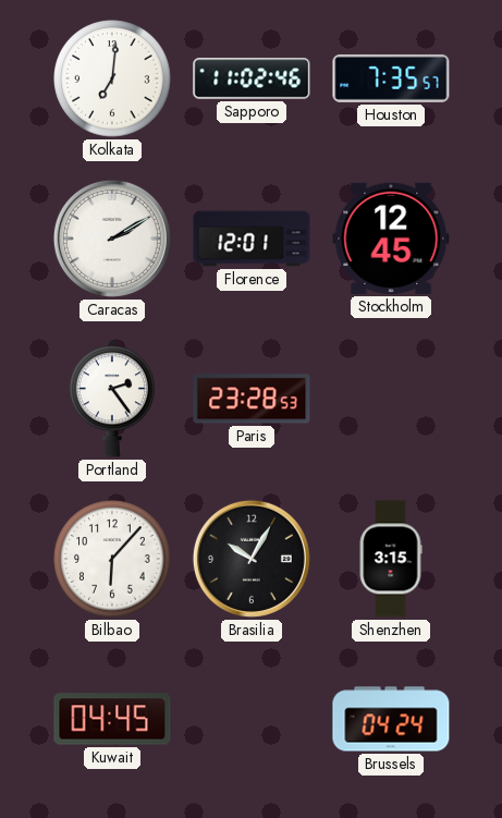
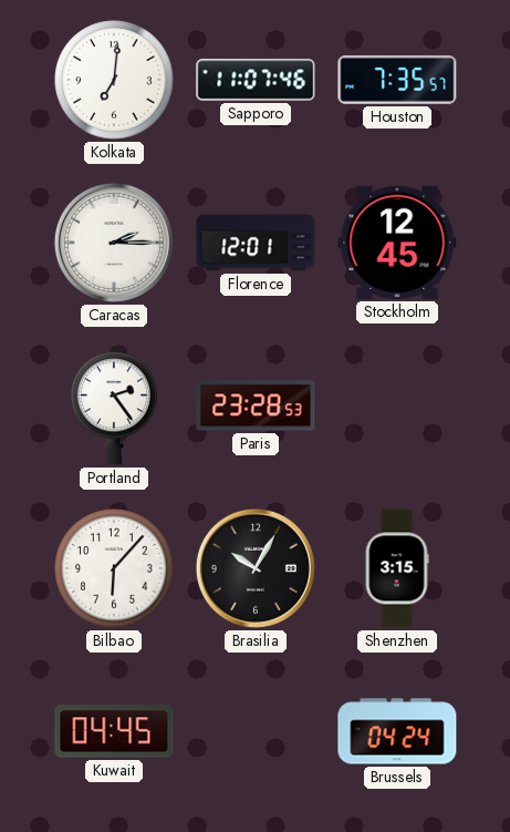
Sapporo: 11:02 -> 11:07
Caracas: 2:10 -> 2:15
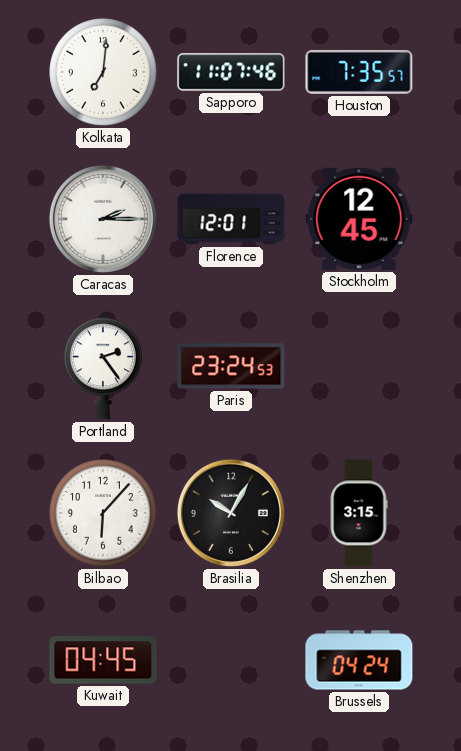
Paris: 23:28 -> 23:24
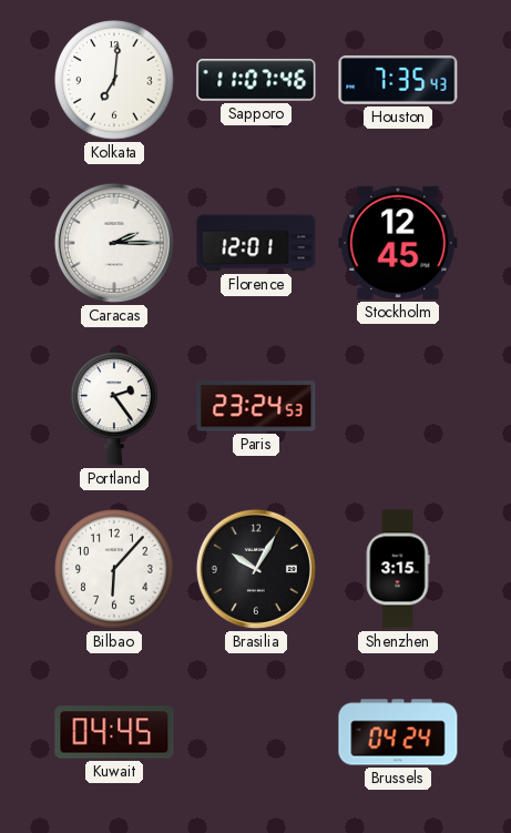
Houston: 7:35:57 -> 7:35:43
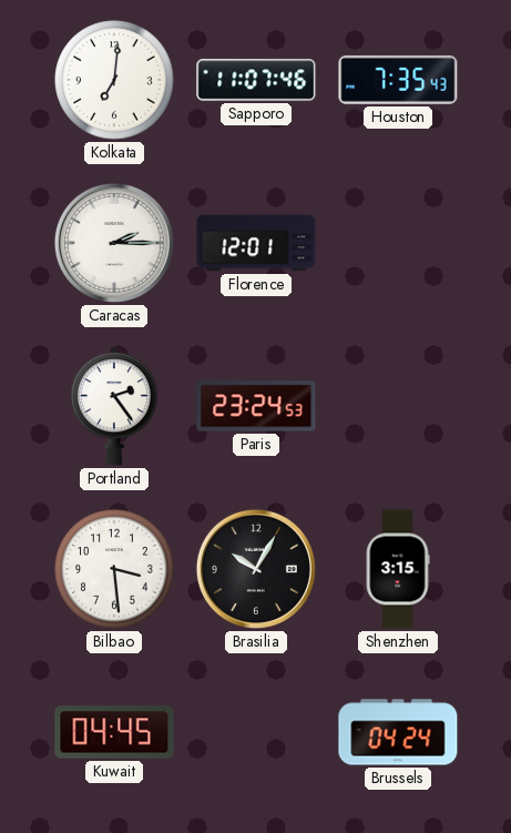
Stockholm: 12:45 -> none
Bilbao: 6:07 -> 3:29
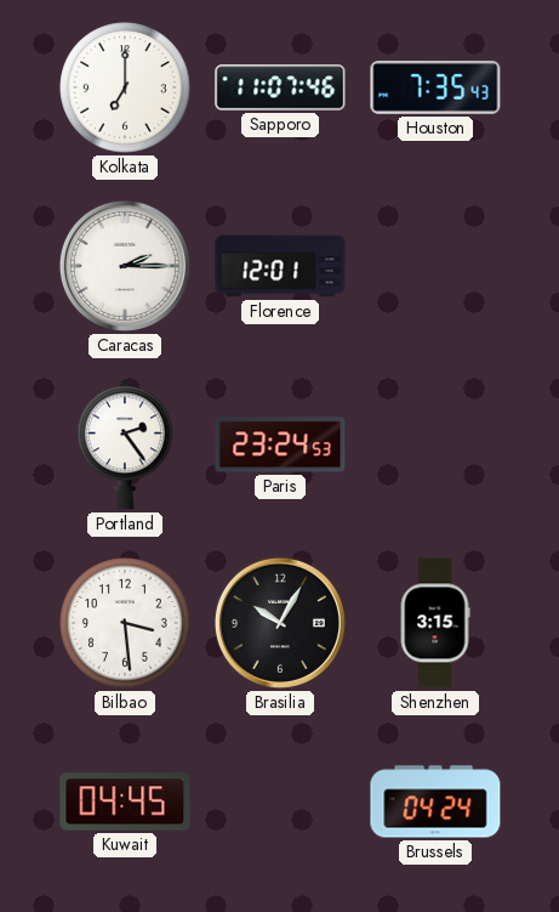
Kolkata: 7:01 -> 7:00
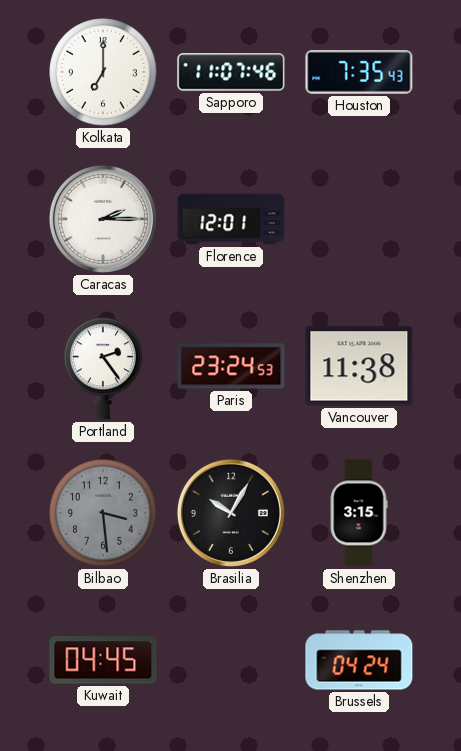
Vancouver: none -> 11:38
Bilbao dial: white -> grey
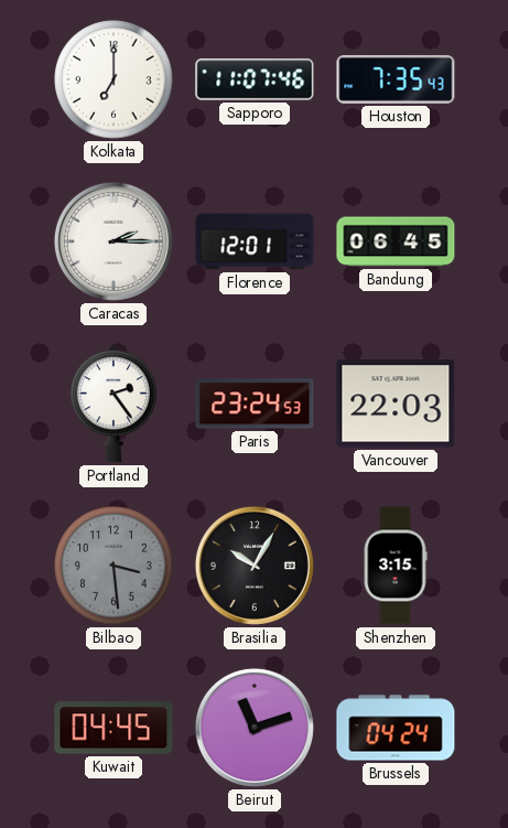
Bandung: none -> 06:45
Vancouver: 11:38 -> 22:03
Beirut: none -> 11:12
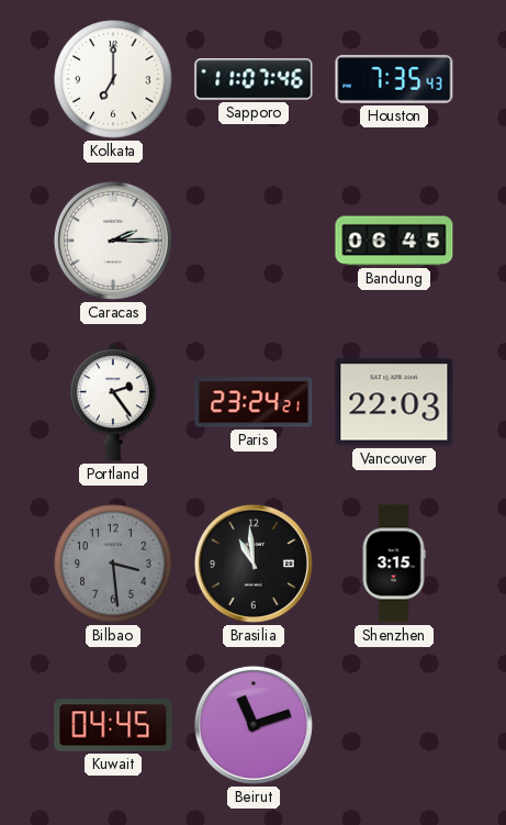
Florence: 12:01 -> none
Paris: 23:24:53 -> 23:24:21
Brasilia: 10:05 -> 10:59
Brussels: 04:24 -> none
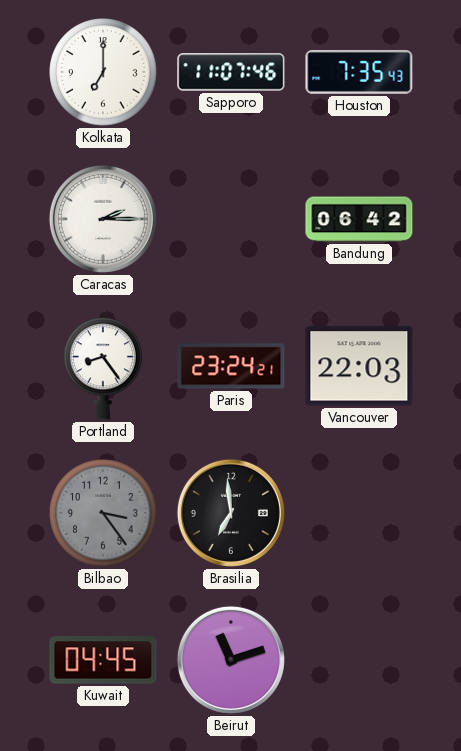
Bandung: 06:45 -> 06:42
Portland: 2:24 -> 8:24
Bilbao: 3:29 -> 3:24
Brasilia: 10:59 -> 6:59
Shenzhen: 3:15 -> none
